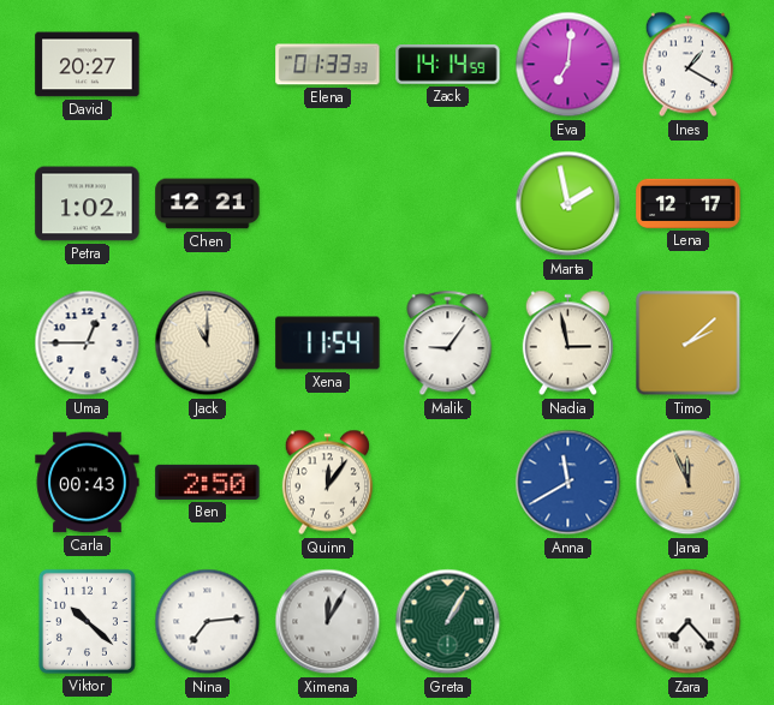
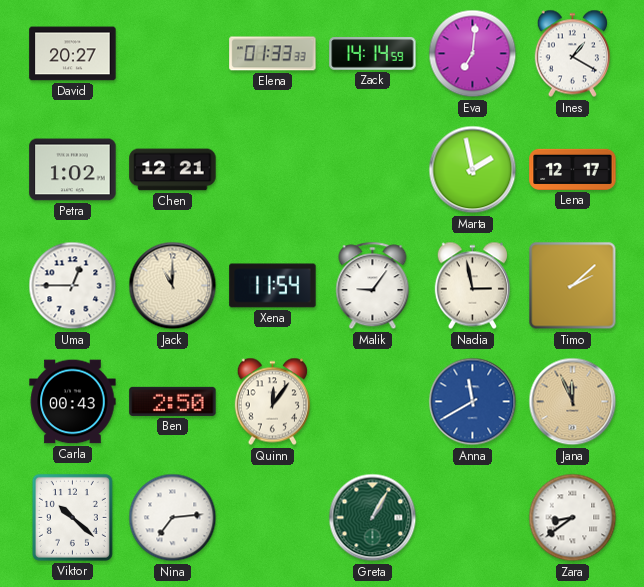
Ximena: 12:05 -> none
Zara: 7:23 -> 8:39
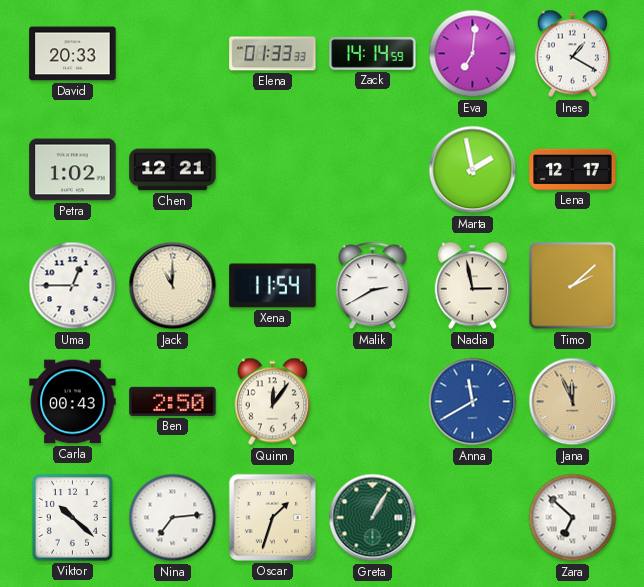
David: 20:27 -> 20:33
Malik: 9:06 -> 2:40
Oscar: none -> 1:33
Zara: 8:39 -> 6:52
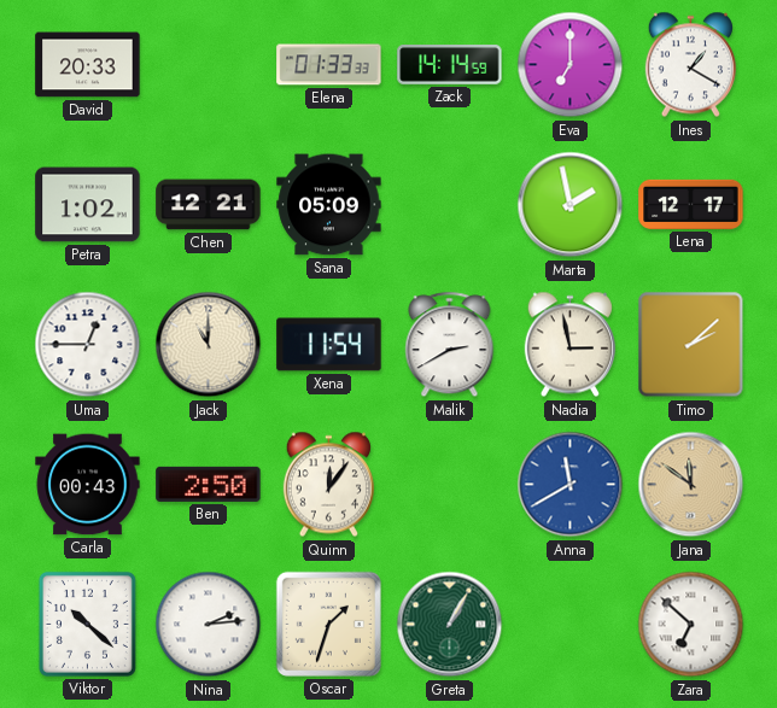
Eva: 7:01 -> 7:00
Sana: none -> 05:09
Jana: 11:56 -> 11:51
Nina: 7:14 -> 2:14
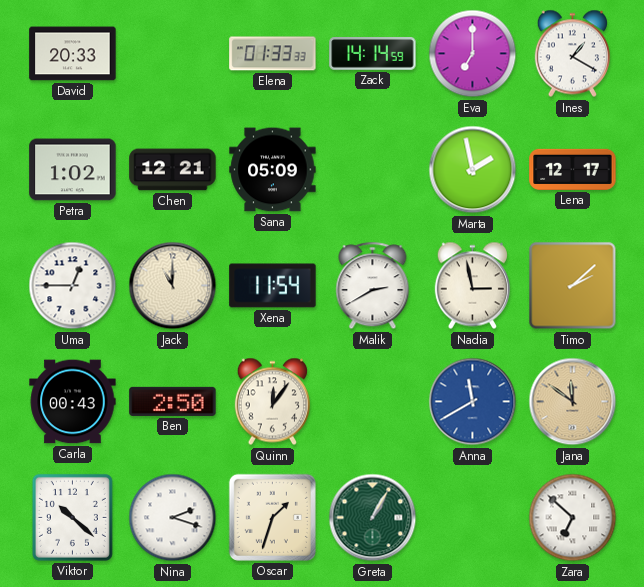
Nina: 2:14 -> 2:18
